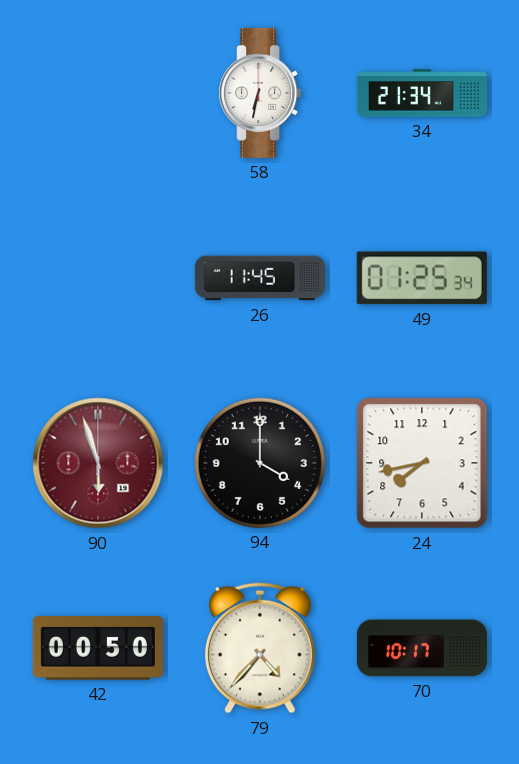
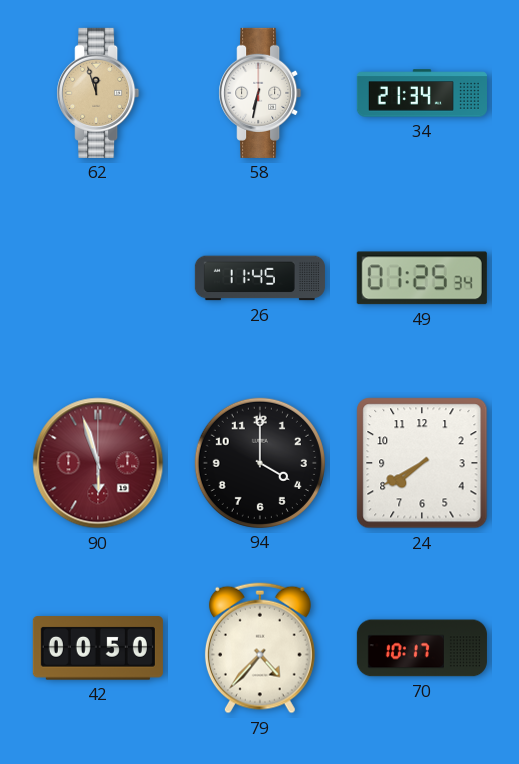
62: none -> 11:57
24: 7:43 -> 7:40
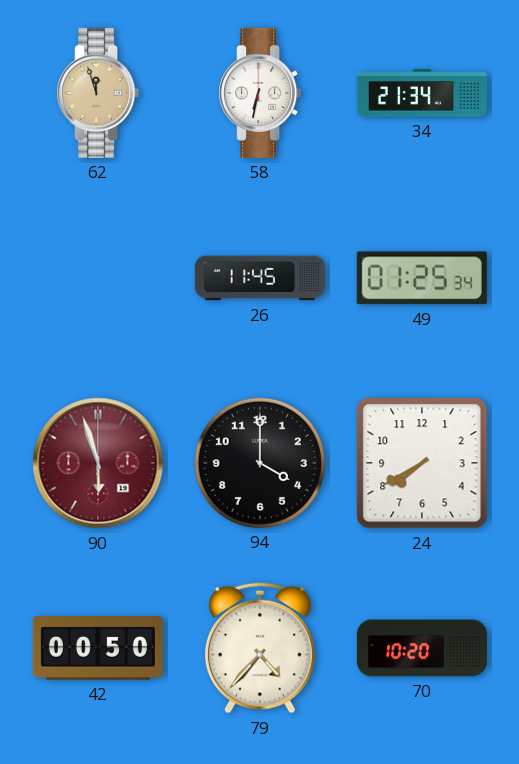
70: 10:17 -> 10:20
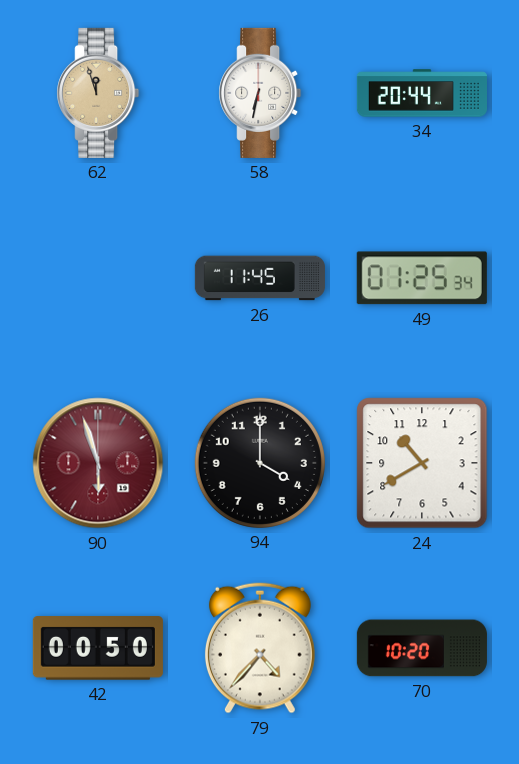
34: 21:34 -> 20:44
24: 7:40 -> 10:40
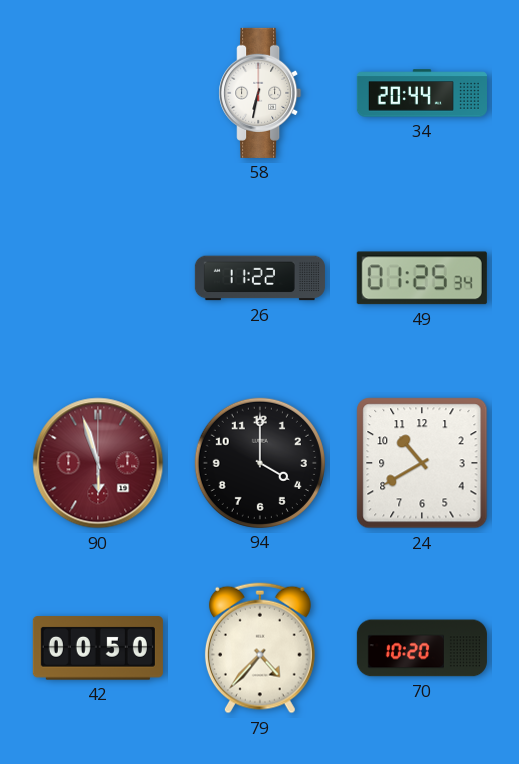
62: 11:57 -> none
26: 11:45 -> 11:22
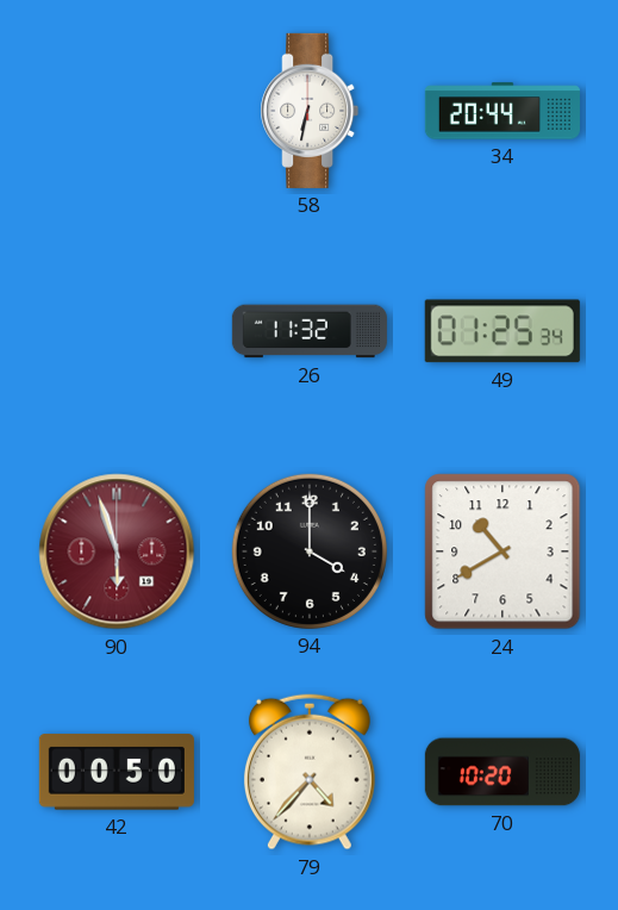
26: 11:22 -> 11:32
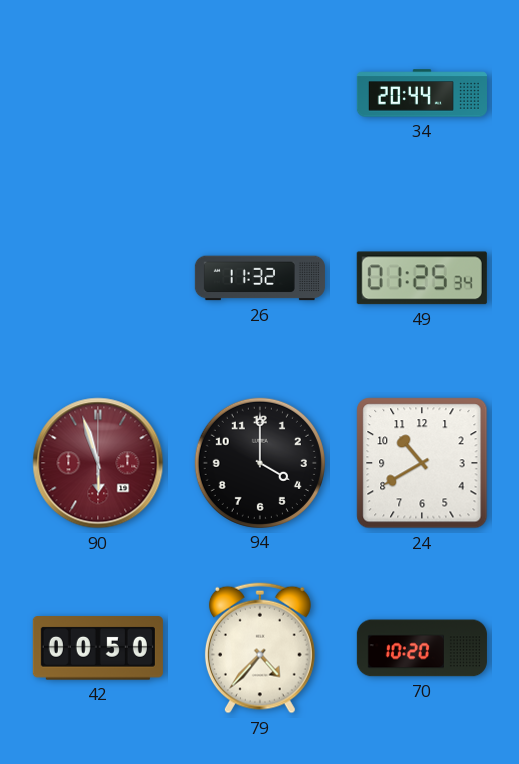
58: 6:32 -> none
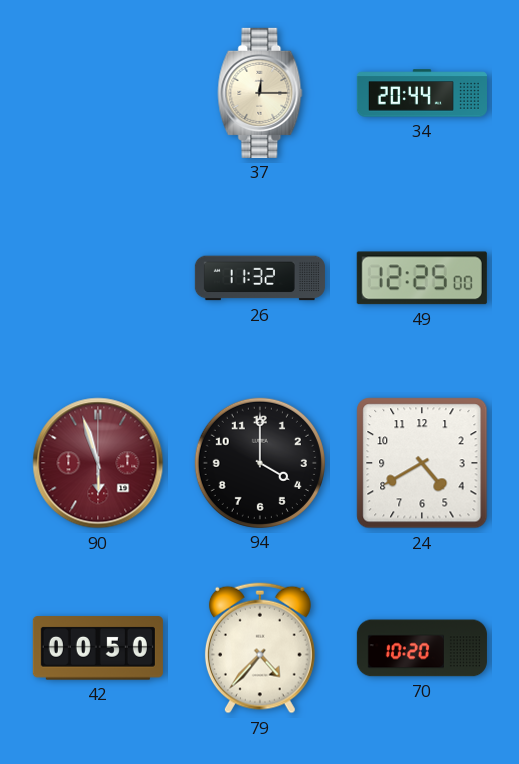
37: none -> 12:15
49: 01:25 -> 12:25
24: 10:40 -> 4:40
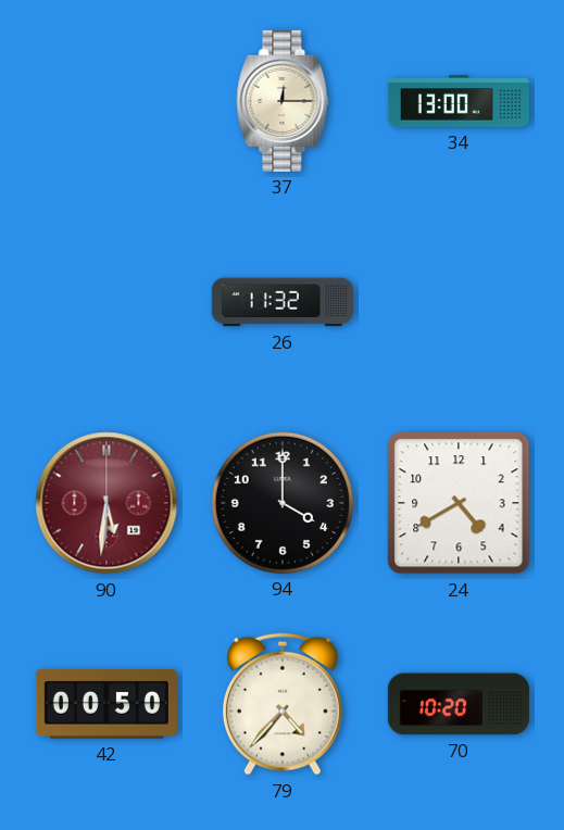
34: 20:44 -> 13:00
49: 12:25 -> none
90: 5:57 -> 5:31
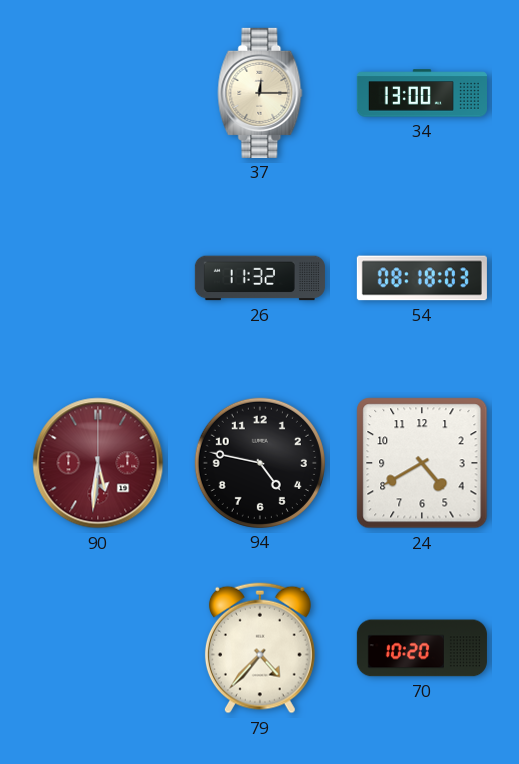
54: none -> 08:18
94: 4:00 -> 4:47
42: 00:50 -> none
